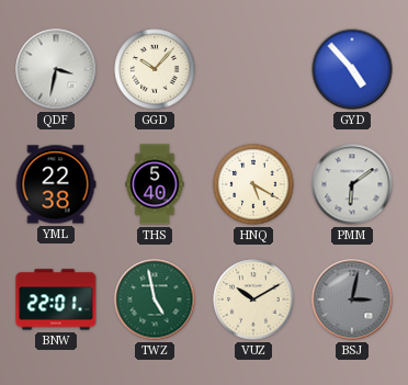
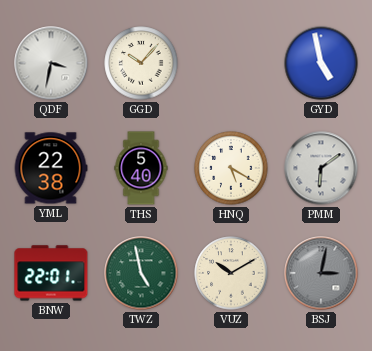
GYD: 4:53 -> 4:58
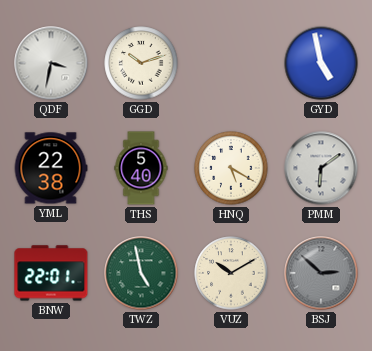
GGD: 10:07 -> 10:12
BSJ: 3:02 -> 2:52
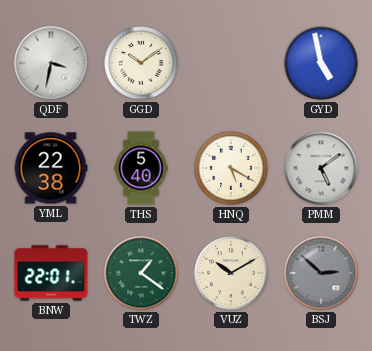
GGD: 10:12 -> 10:09
PMM: 6:09 -> 5:09
TWZ: 4:58 -> 1:21
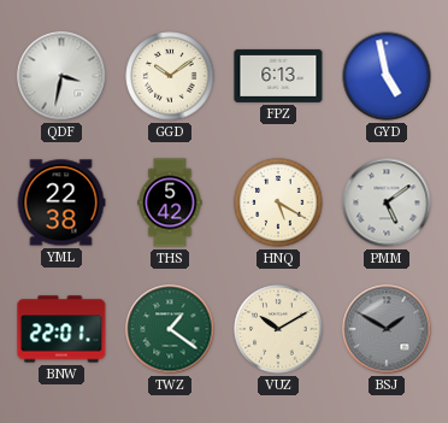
FPZ: none -> 6:13
THS: 5:40 -> 5:42
BSJ: 2:52 -> 1:50
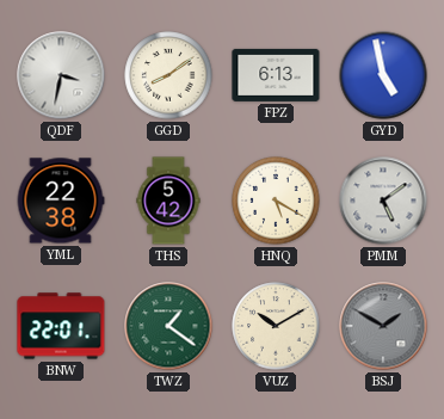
GGD: 10:09 -> 8:09
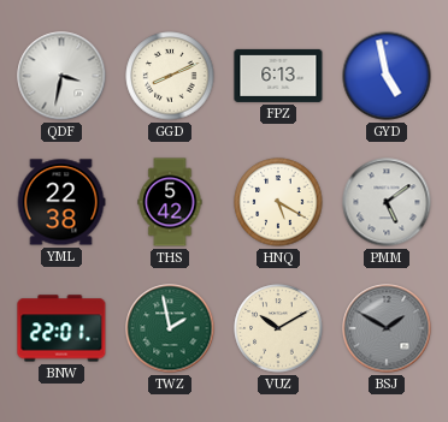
GGD: 8:09 -> 8:11
TWZ: 1:21 -> 1:58
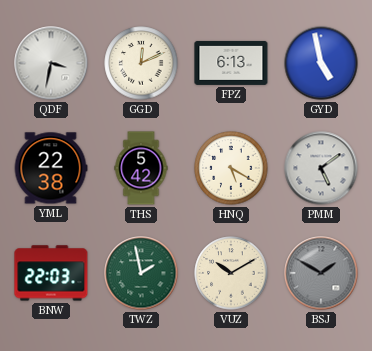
GGD: 8:11 -> 12:11
BNW: 22:01 -> 22:03
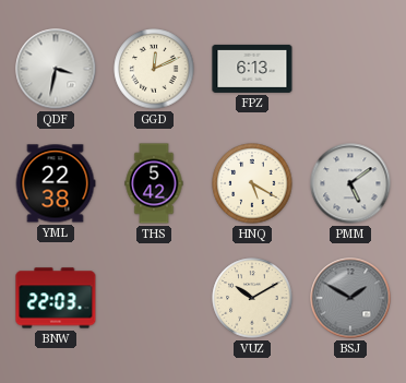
GYD: 4:58 -> none
TWZ: 1:58 -> none
